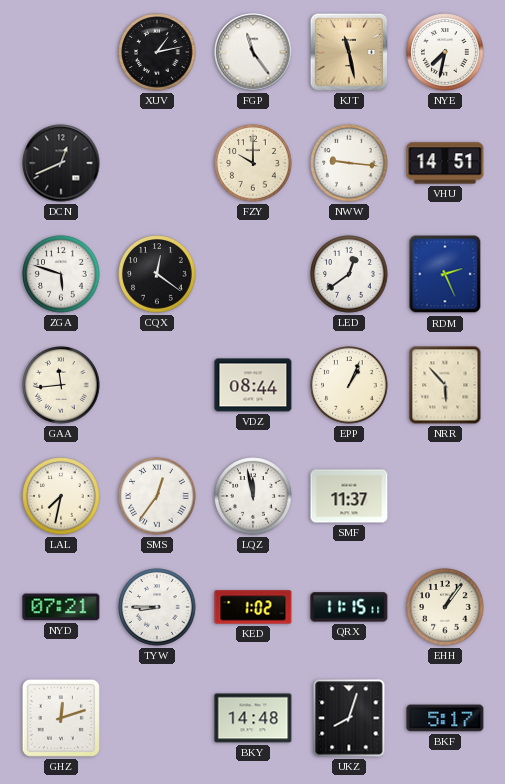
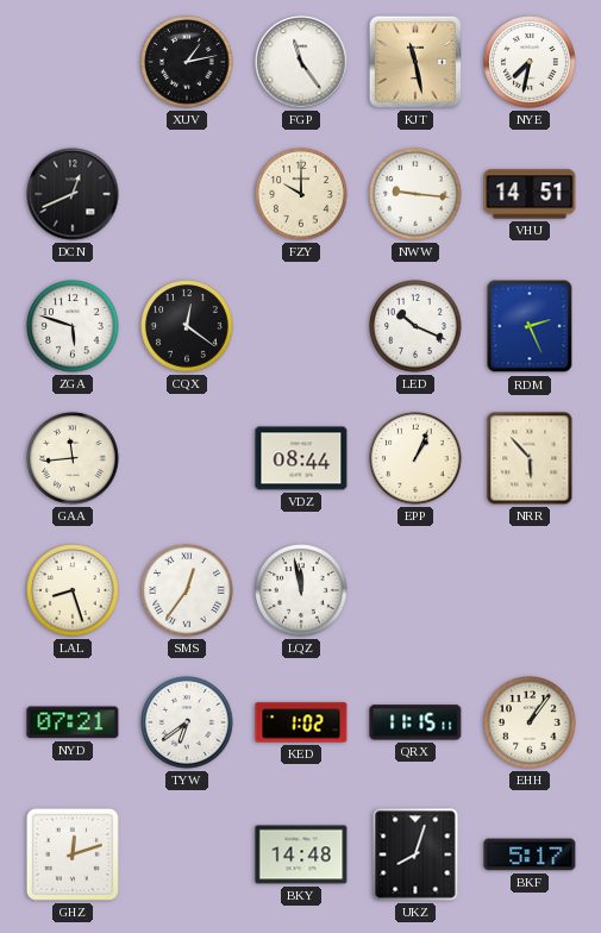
LED: 12:39 -> 10:19
LAL: 7:32 -> 8:27
SMF: 11:37 -> none
TYW: 8:45 -> 6:39
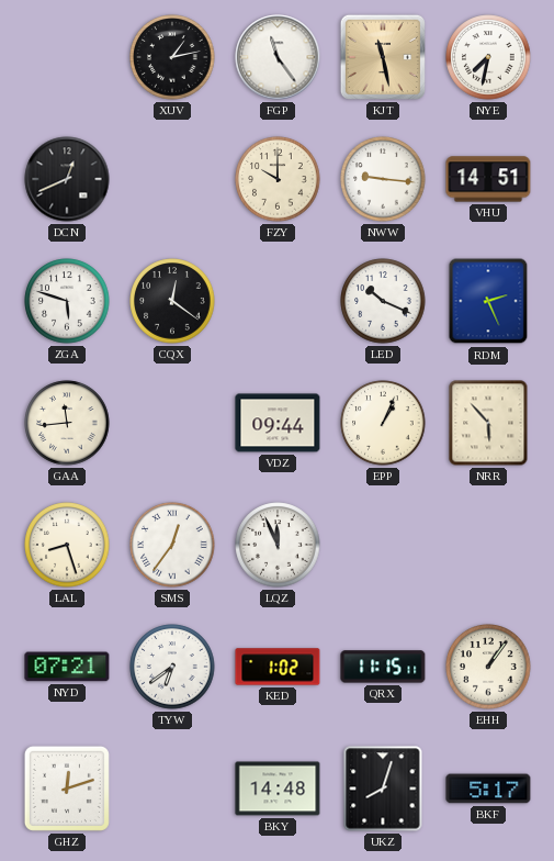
VDZ: 08:44 -> 09:44
LQZ: 11:58 -> 11:56
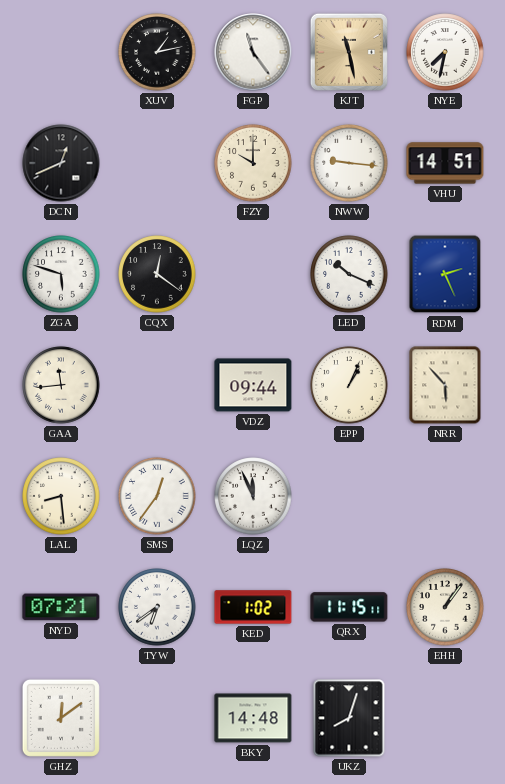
LAL: 8:27 -> 8:29
GHZ: 12:12 -> 12:09
BKF: 5:17 -> none
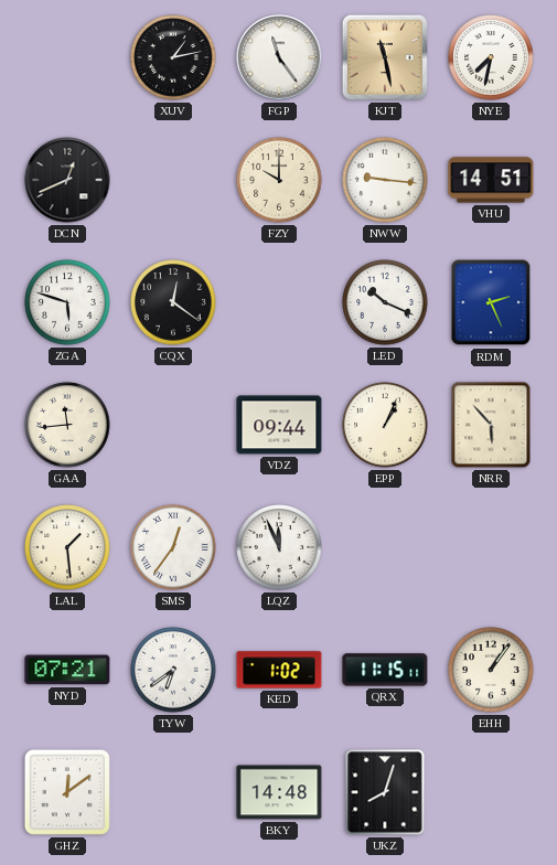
LAL: 8:29 -> 1:29
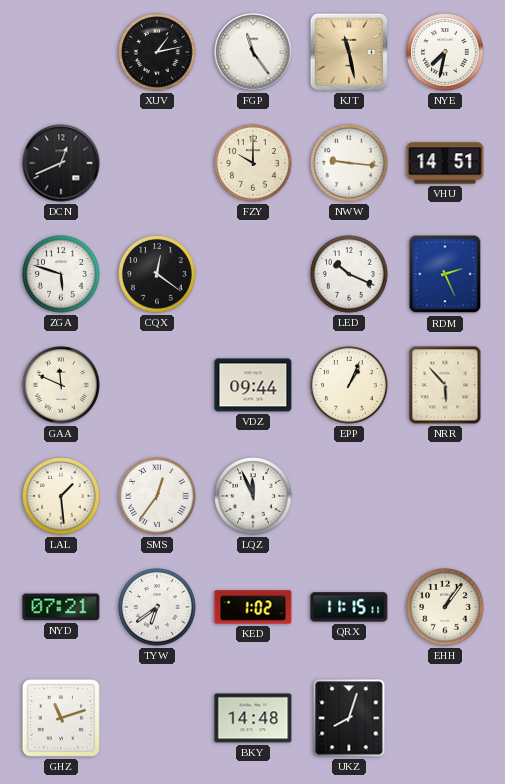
GAA: 11:44 -> 11:49
GHZ: 12:09 -> 11:12
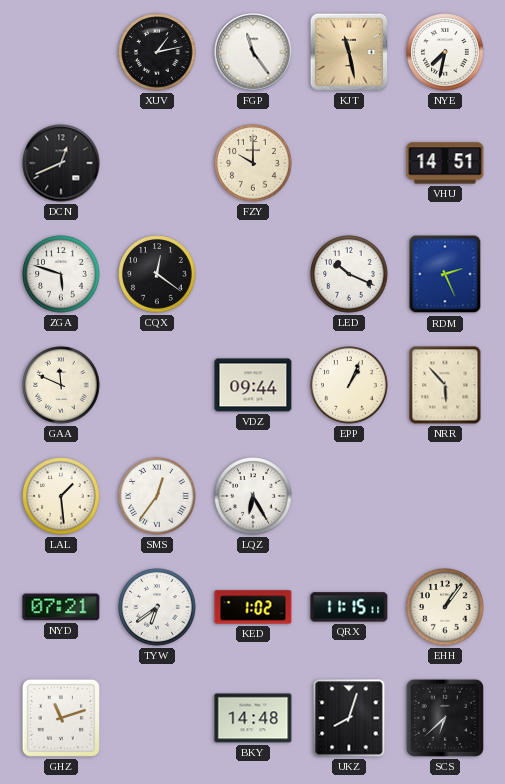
NWW: 9:16 -> none
LQZ: 11:56 -> 6:25
SCS: none -> 6:38
